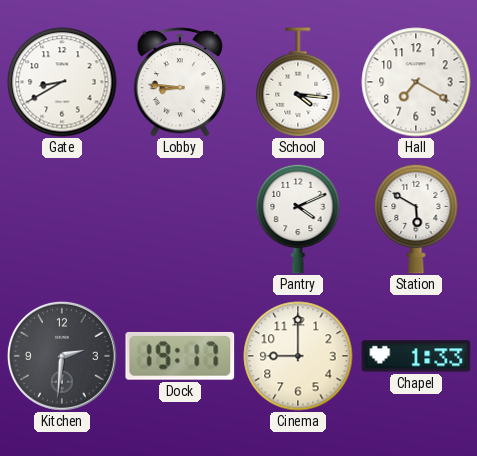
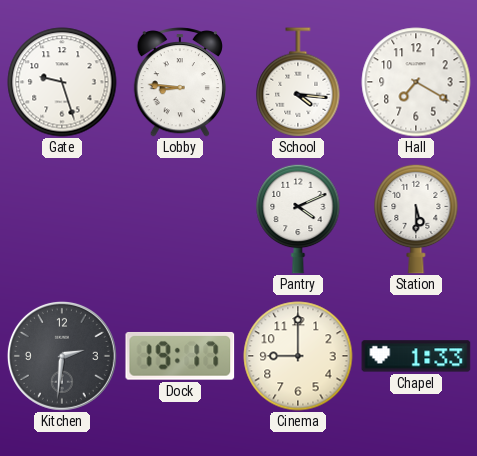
Gate: 8:40 -> 9:27
Station: 5:50 -> 5:30
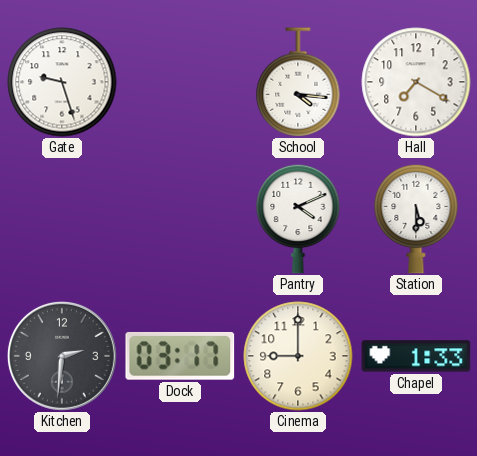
Lobby: 8:46 -> none
Dock: 19:17 -> 03:17
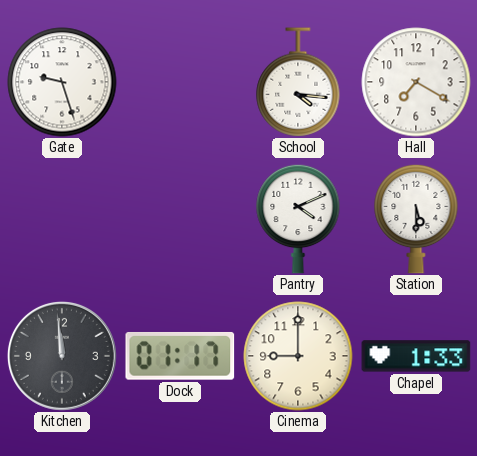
Kitchen: 2:31 -> 11:59
Dock: 03:17 -> 01:17
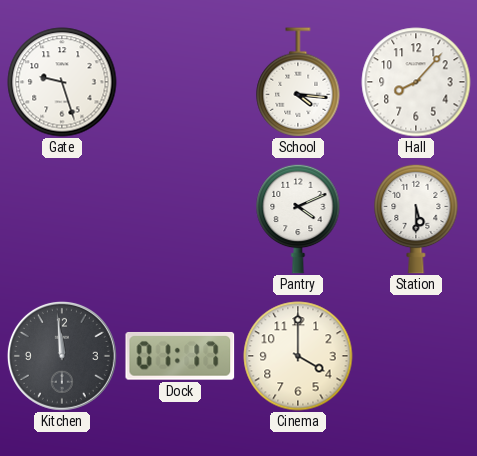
Hall: 7:20 -> 8:07
Cinema: 9:00 -> 4:00
Chapel: 1:33 -> none
